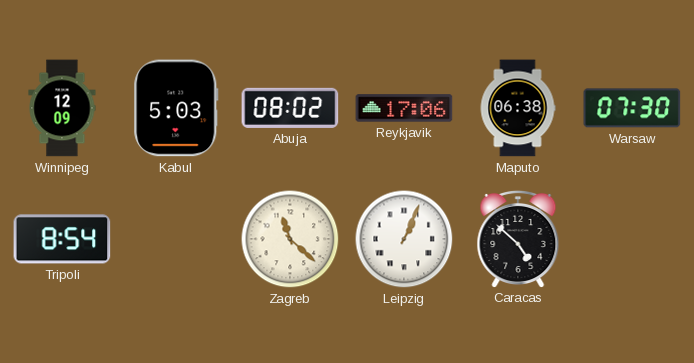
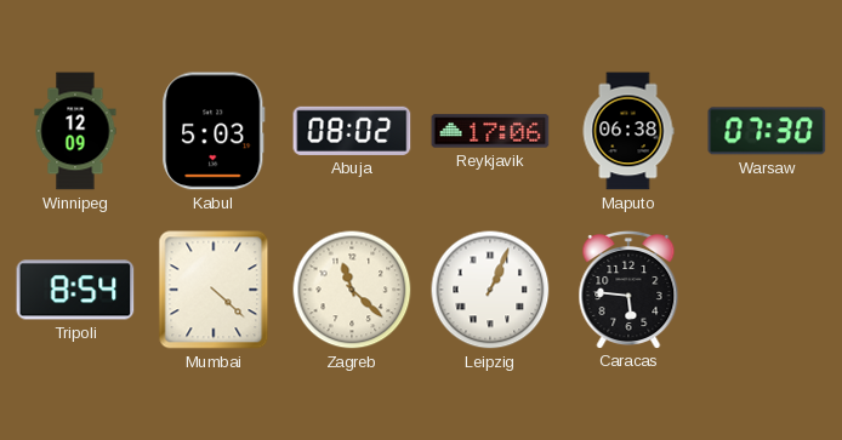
Mumbai: none -> 4:22
Caracas: 4:52 -> 5:46
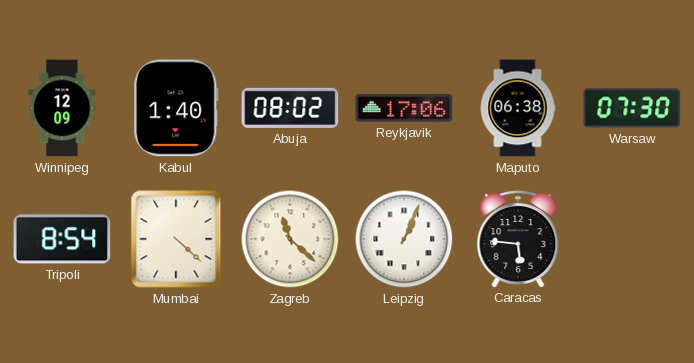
Kabul: 5:03 -> 1:40
